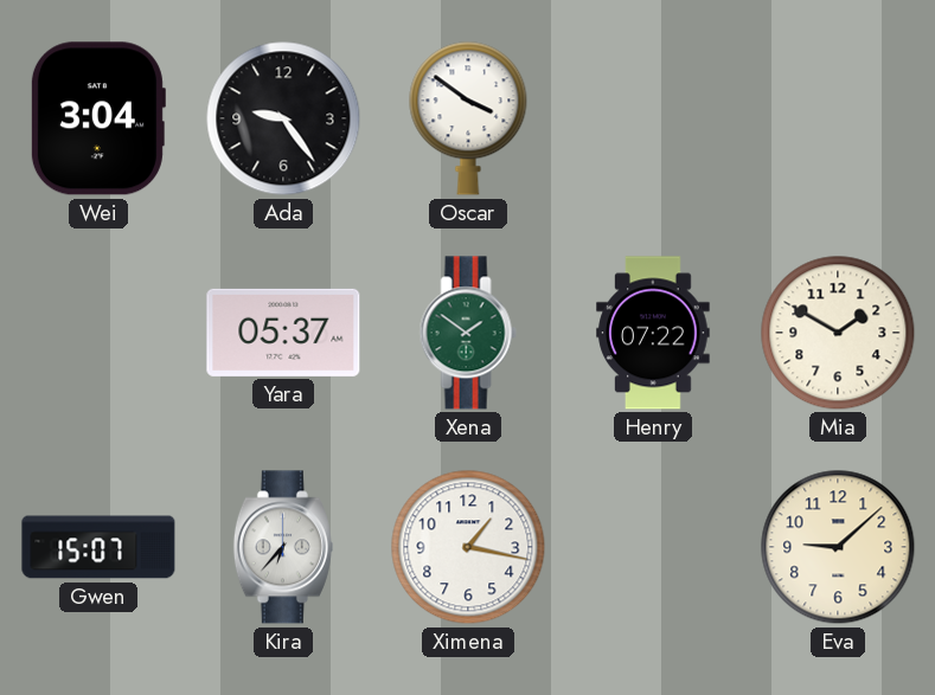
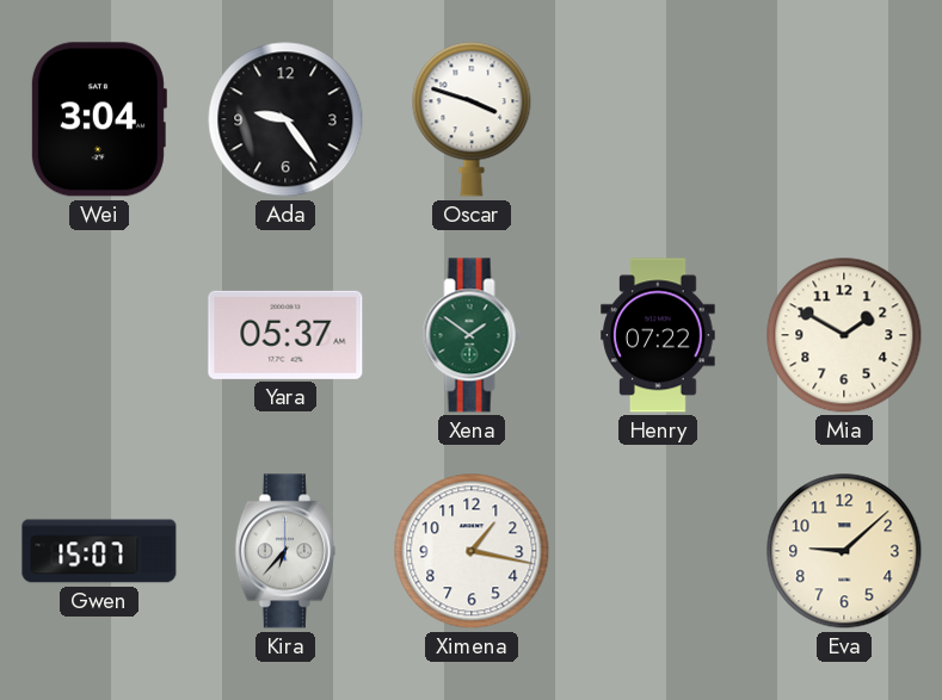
Oscar: 3:51 -> 3:48
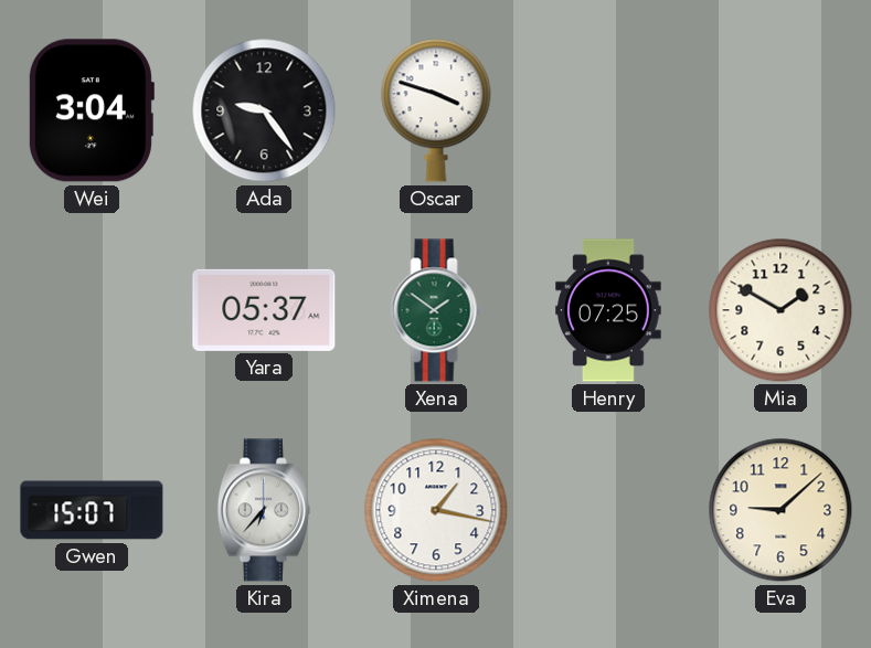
Henry: 07:22 -> 07:25
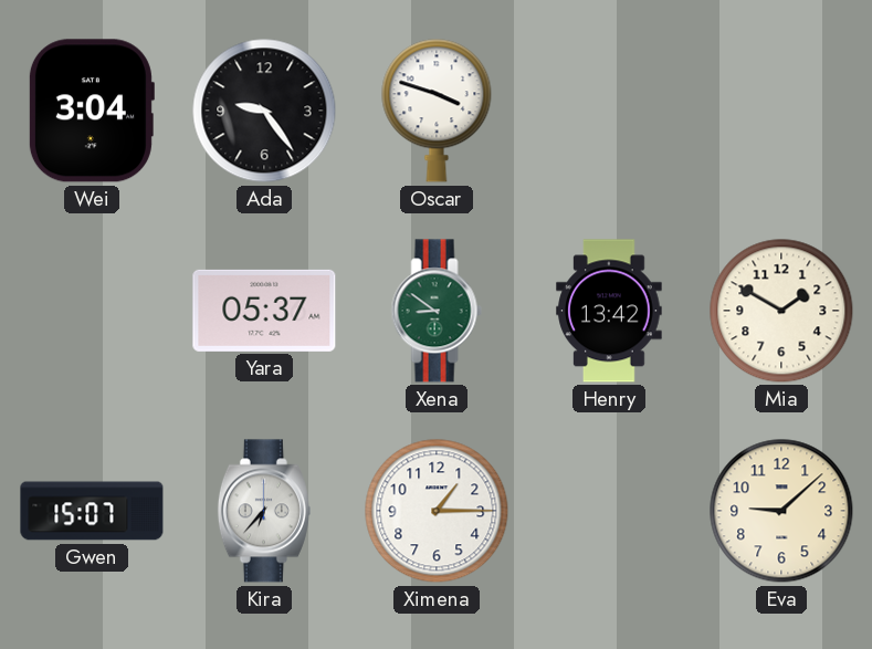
Xena: 1:51 -> 8:51
Henry: 07:25 -> 13:42
Ximena: 1:17 -> 1:15
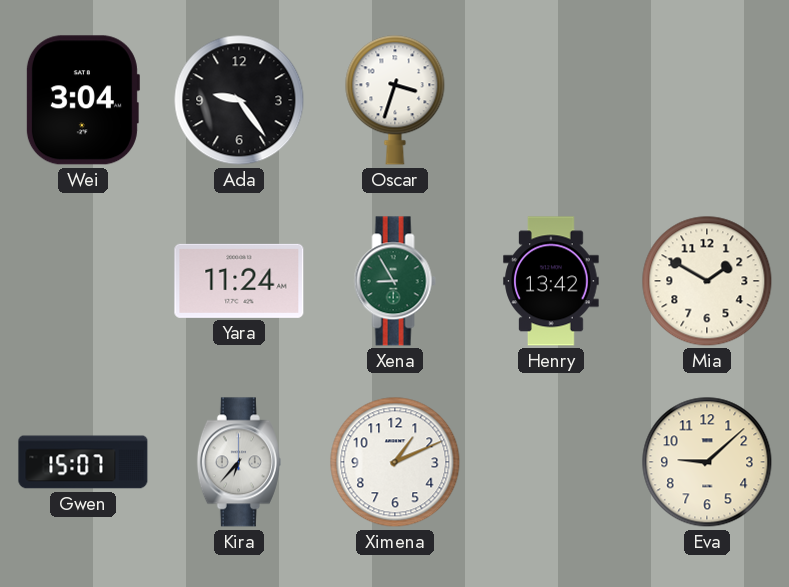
Oscar: 3:48 -> 3:33
Yara: 05:37 -> 11:24
Xena: 8:51 -> 8:55
Ximena: 1:15 -> 1:11
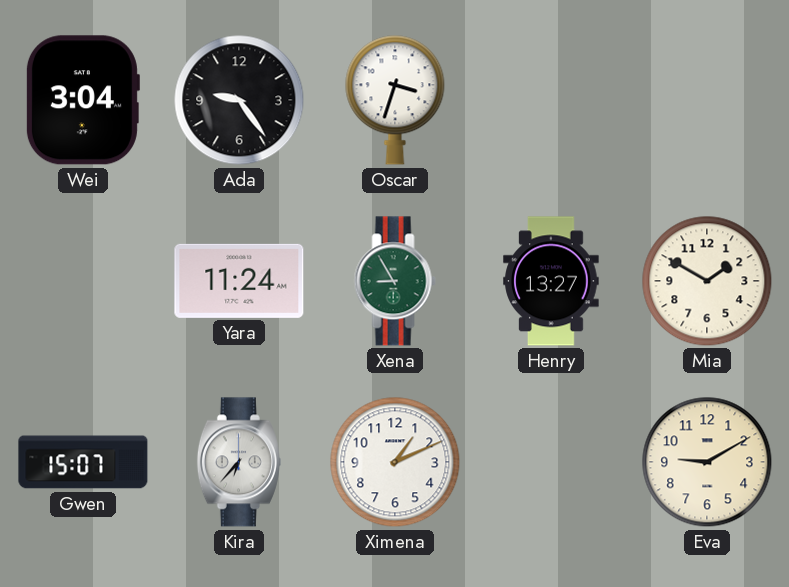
Henry: 13:42 -> 13:27
Eva: 9:08 -> 9:10
